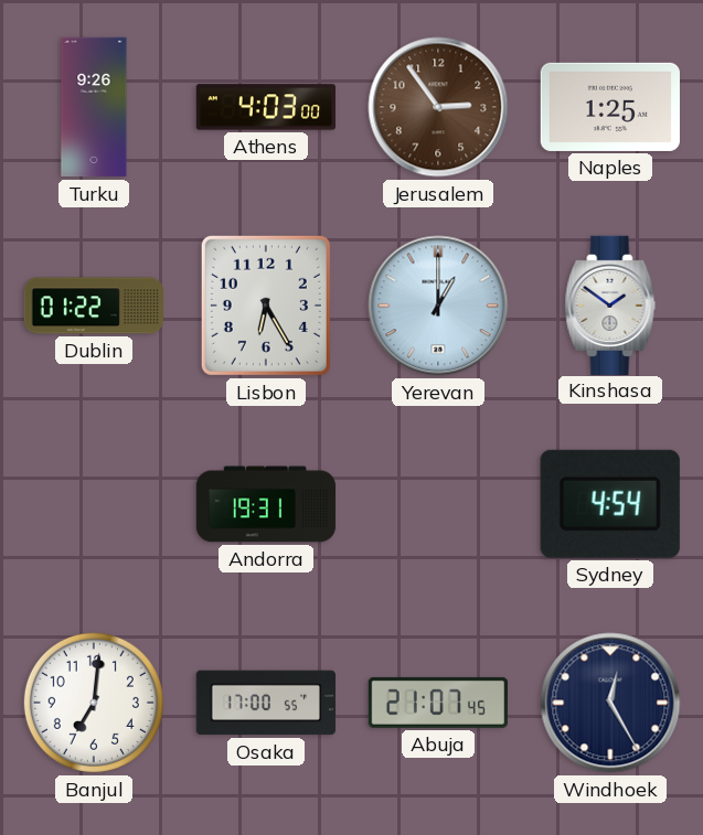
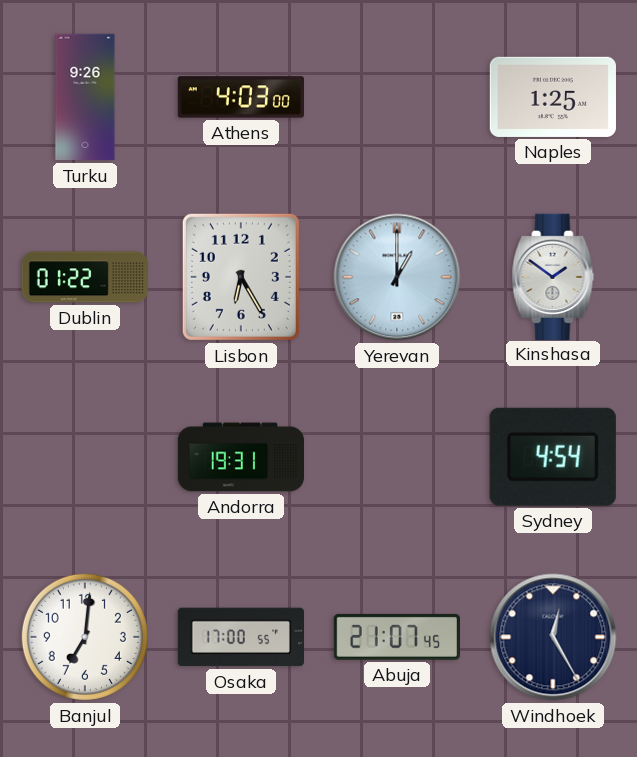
Jerusalem: 2:54 -> none
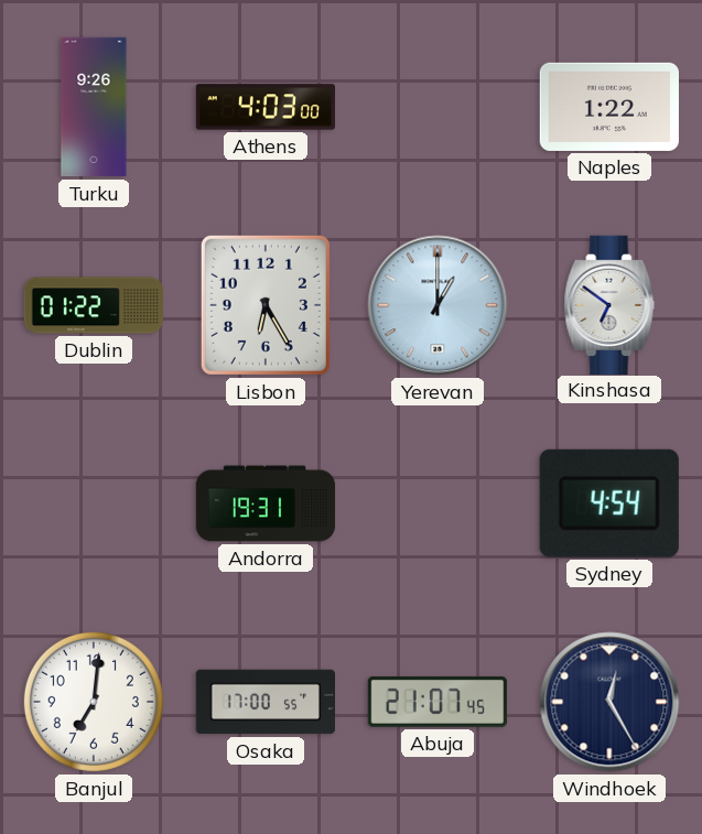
Naples: 1:25 -> 1:22
Kinshasa: 1:51 -> 6:51
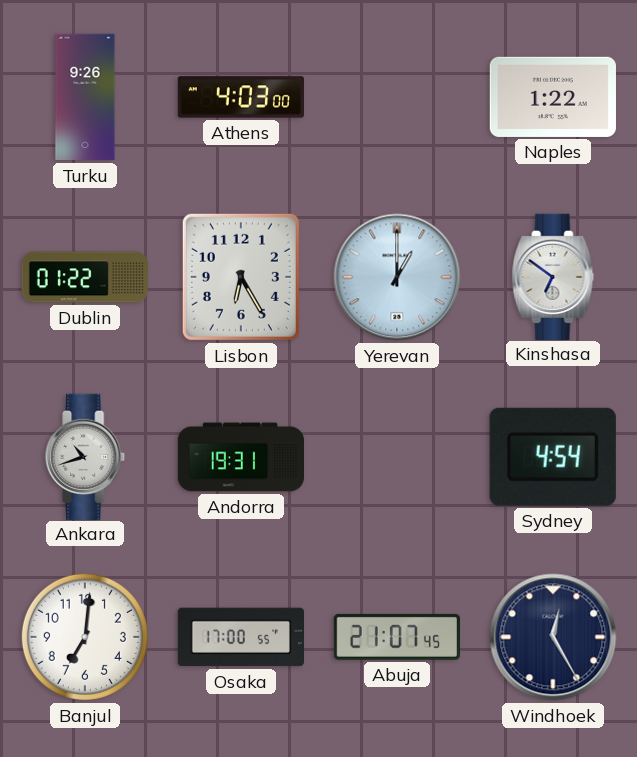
Ankara: none -> 10:42
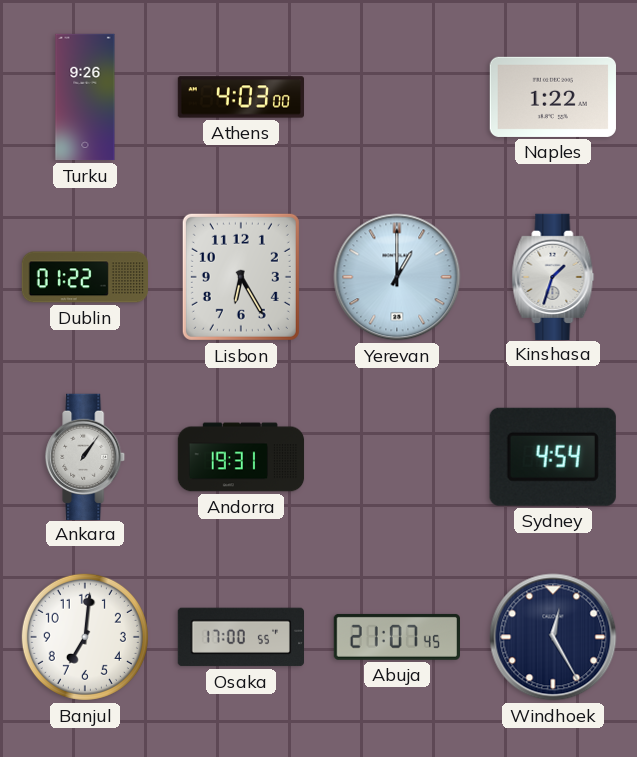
Kinshasa: 6:51 -> 1:33
Ankara: 10:42 -> 1:06
